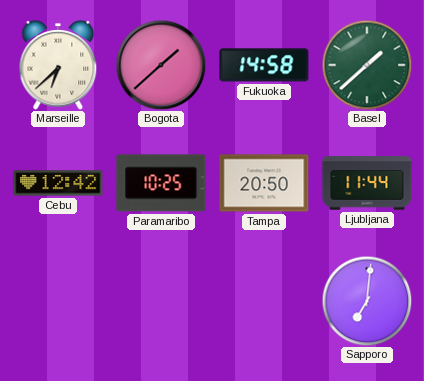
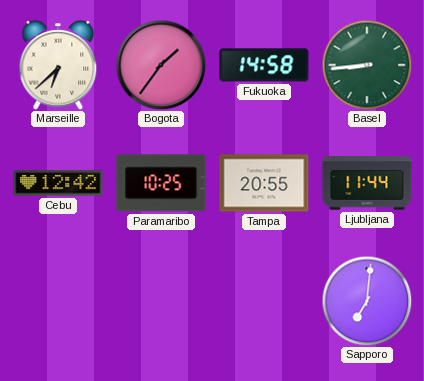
Bogota: 1:38 -> 1:36
Basel: 1:38 -> 8:44
Tampa: 20:50 -> 20:55
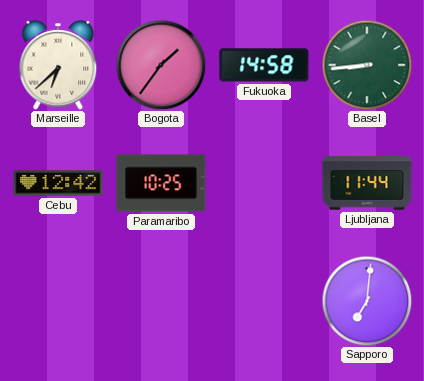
Tampa: 20:55 -> none
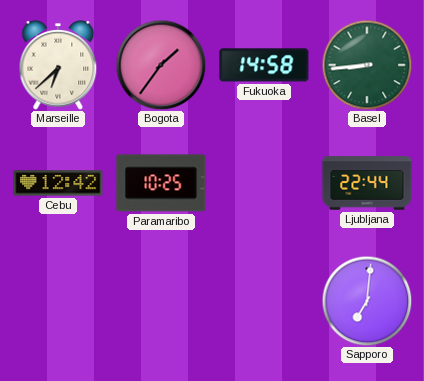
Ljubljana: 11:44 -> 22:44
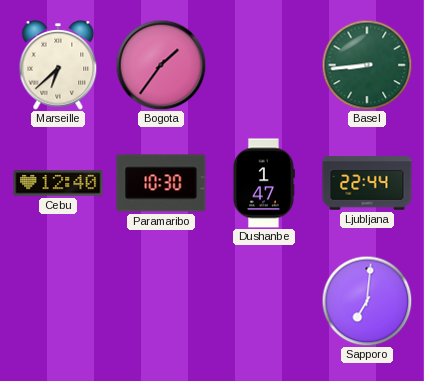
Fukuoka: 14:58 -> none
Cebu: 12:42 -> 12:40
Paramaribo: 10:25 -> 10:30
Dushanbe: none -> 1:47
